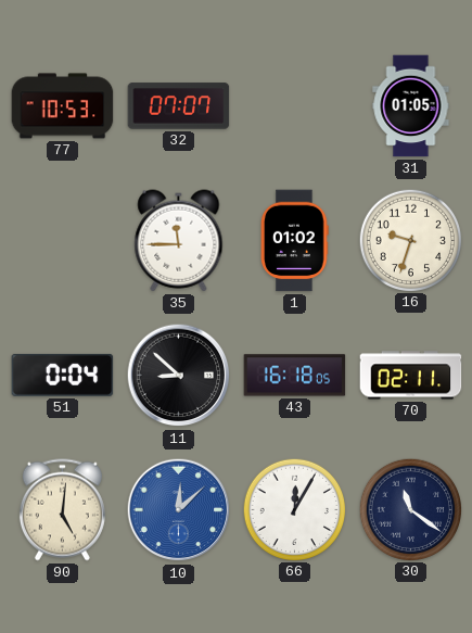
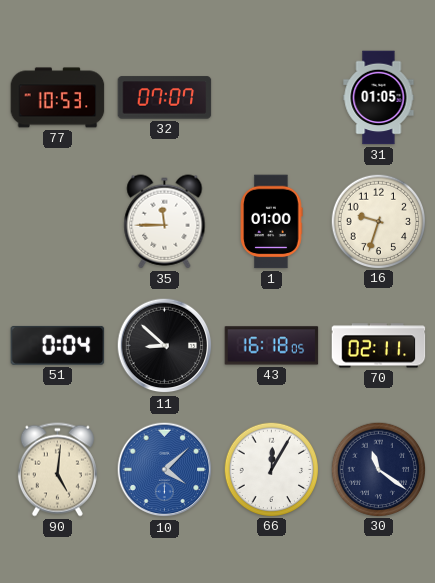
1: 01:02 -> 01:00
10: 12:08 -> 4:08
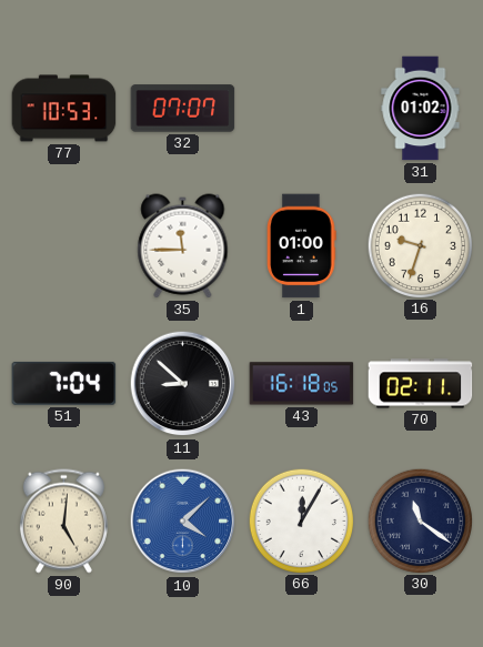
31: 01:05 -> 01:02
51: 0:04 -> 7:04
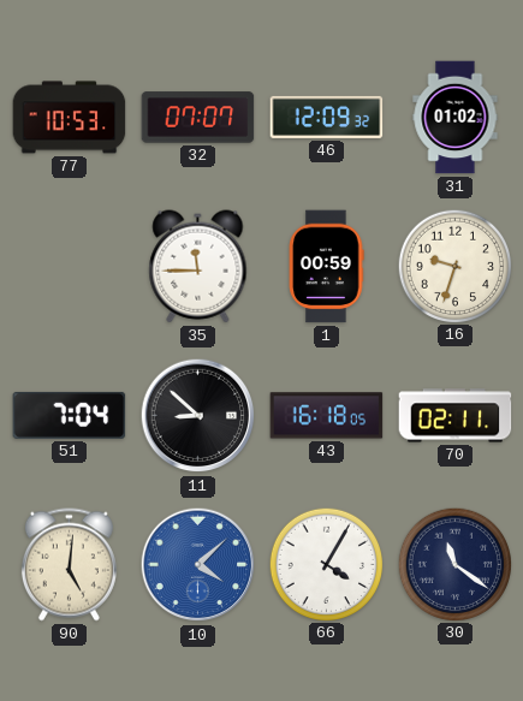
46: none -> 12:09
1: 01:00 -> 00:59
66: 12:05 -> 4:05
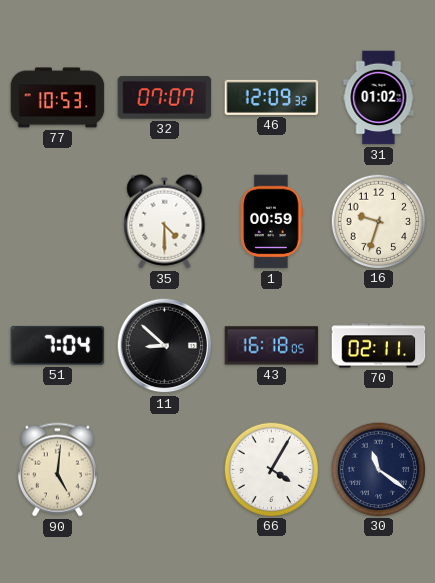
35: 11:45 -> 4:30
10: 4:08 -> none
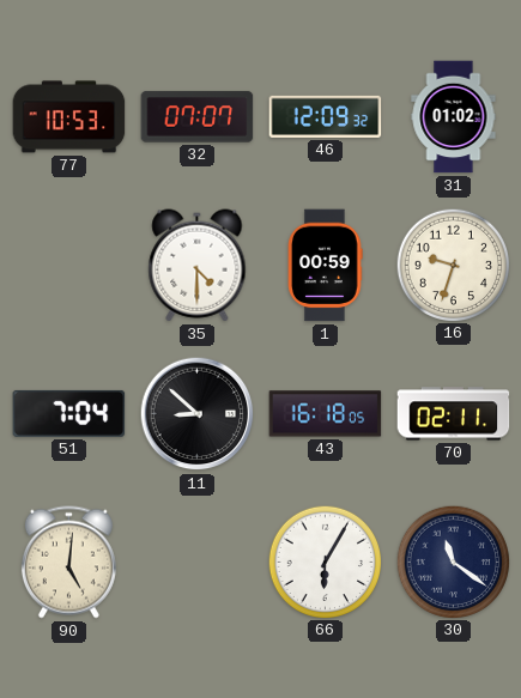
66: 4:05 -> 6:05
